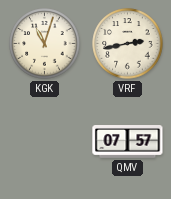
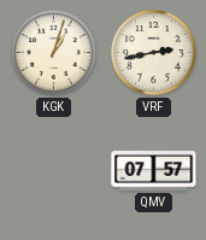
KGK: 11:03 -> 1:03
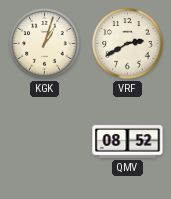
VRF: 2:43 -> 2:40
QMV: 07:57 -> 08:52
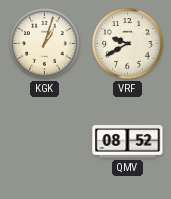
VRF: 2:40 -> 9:40
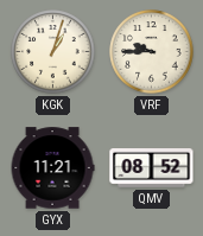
VRF: 9:40 -> 9:45
GYX: none -> 11:21
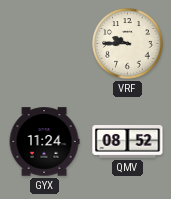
KGK: 1:03 -> none
GYX: 11:21 -> 11:24
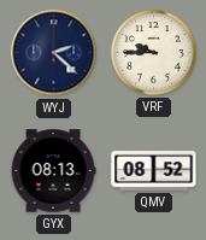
WYJ: none -> 2:22
GYX: 11:24 -> 08:13
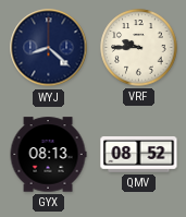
WYJ: 2:22 -> 8:22
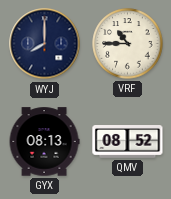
WYJ: 8:22 -> 8:00
VRF: 9:45 -> 10:45
